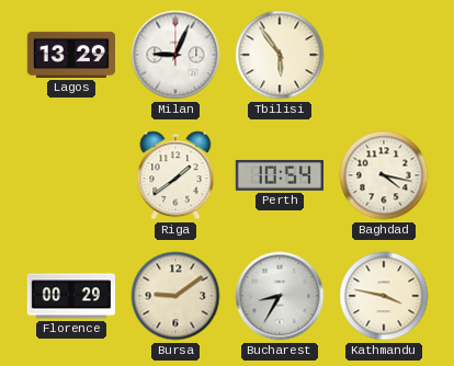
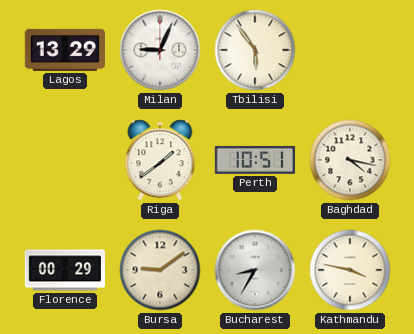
Perth: 10:54 -> 10:51
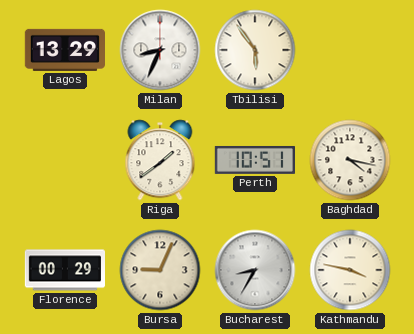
Milan: 9:04 -> 8:34
Bursa: 9:09 -> 9:04
